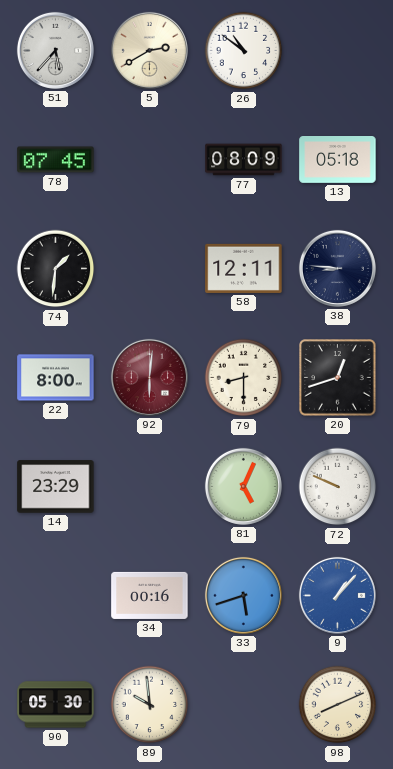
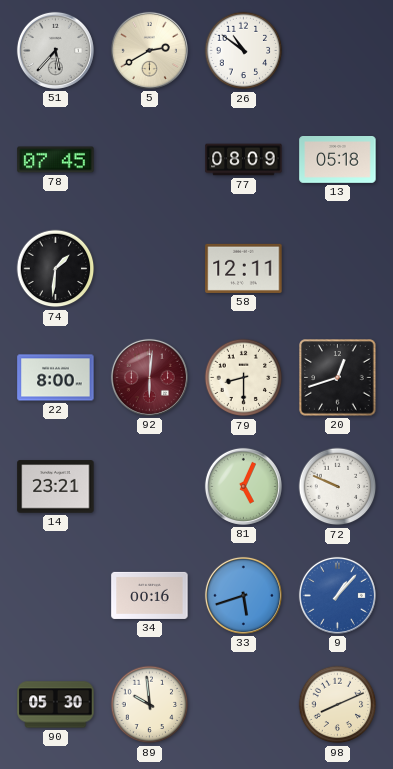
38: 8:46 -> none
14: 23:29 -> 23:21
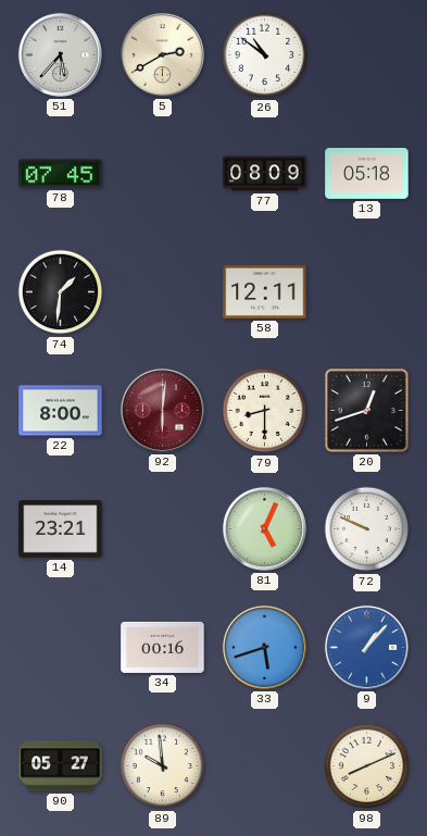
90: 05:30 -> 05:27
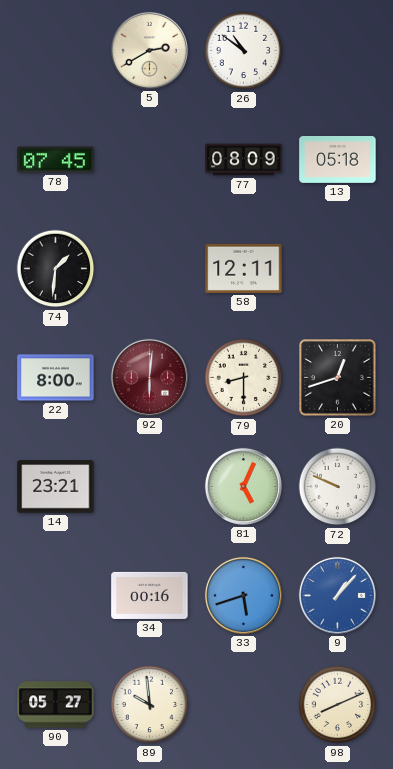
51: 5:37 -> none
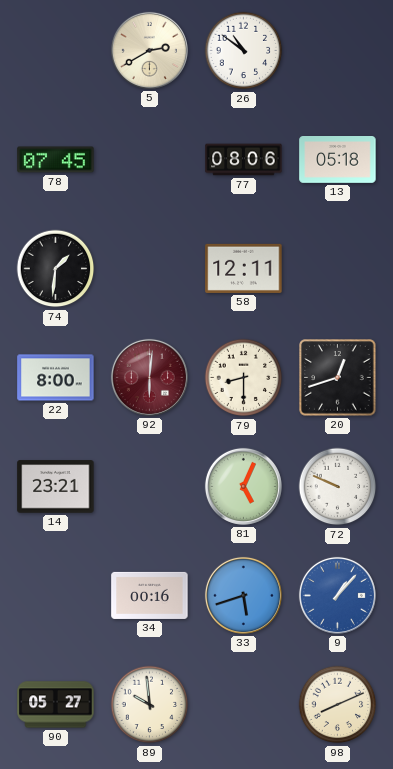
77: 08:09 -> 08:06
